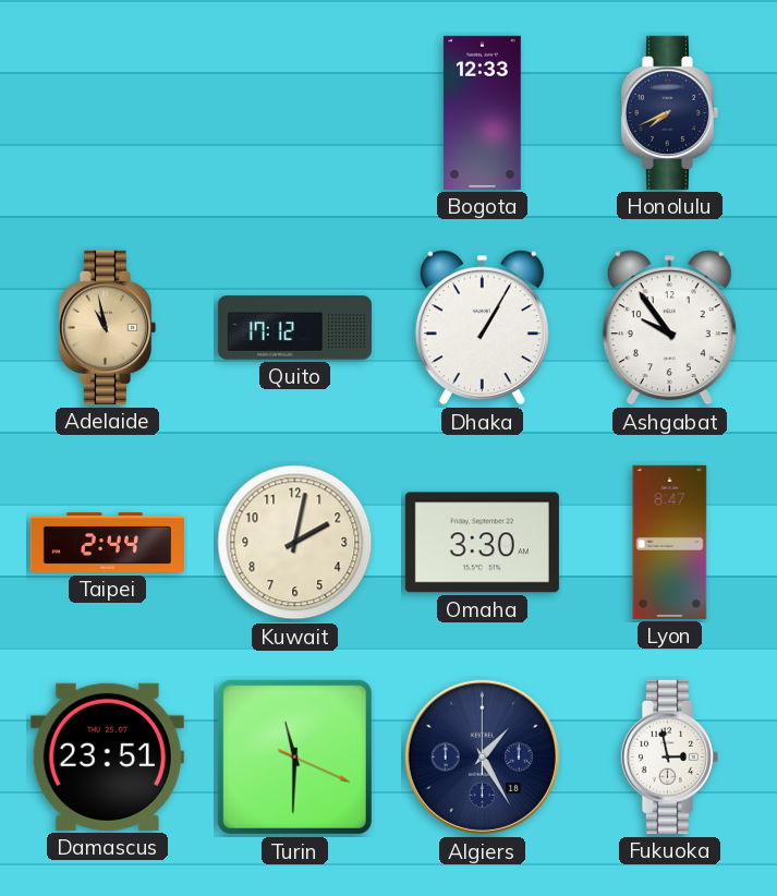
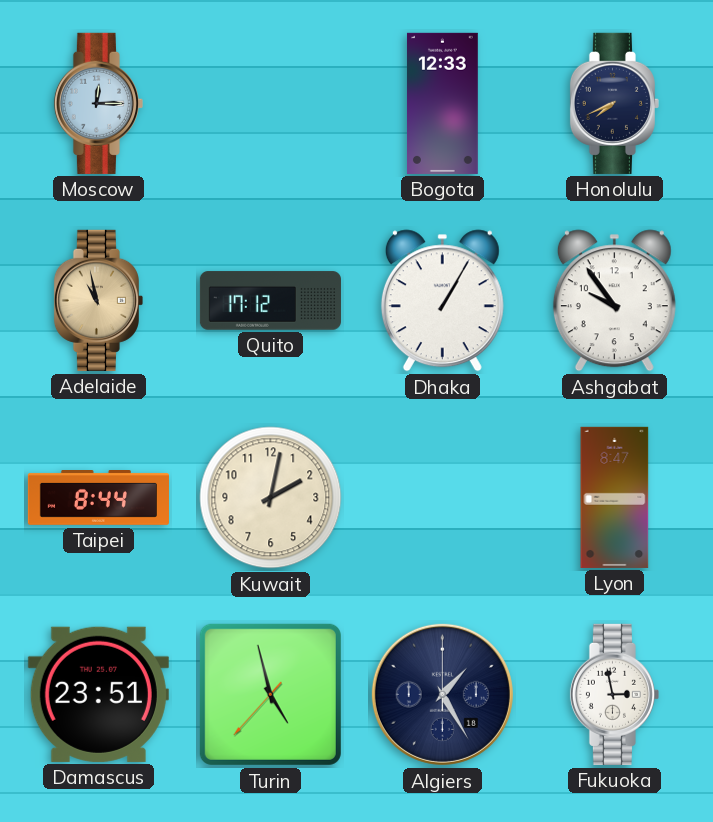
Moscow: none -> 12:15
Taipei: 2:44 -> 8:44
Omaha: 3:30 -> none
Turin: 11:30 -> 4:57
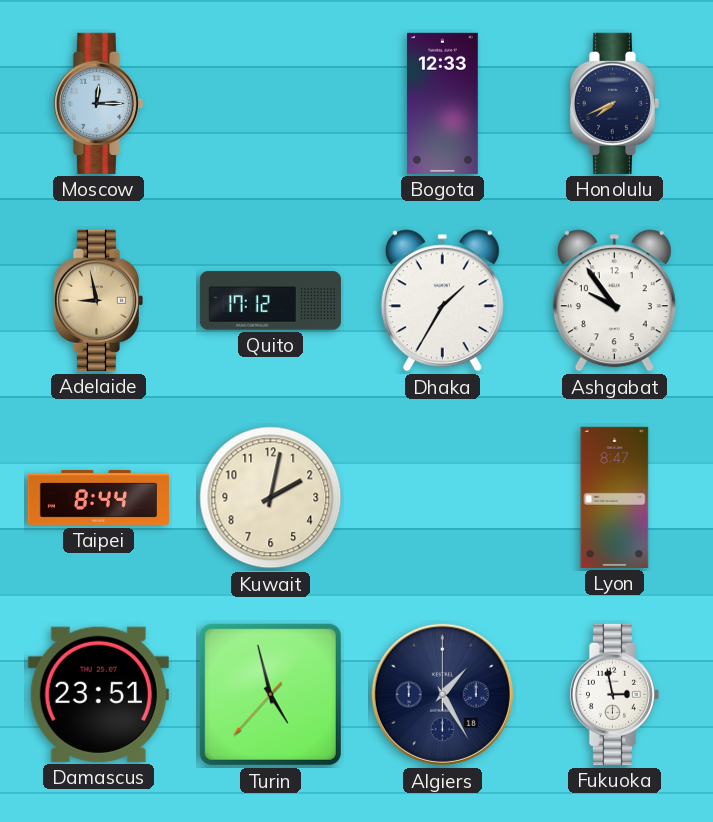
Adelaide: 10:58 -> 8:58
Dhaka: 1:05 -> 1:35
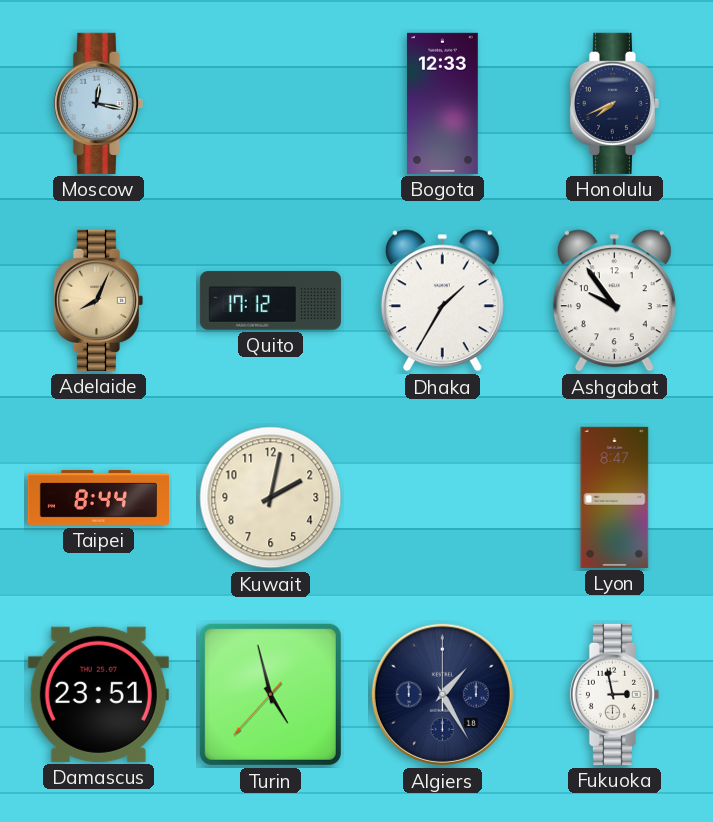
Moscow: 12:15 -> 12:17
Adelaide: 8:58 -> 8:04
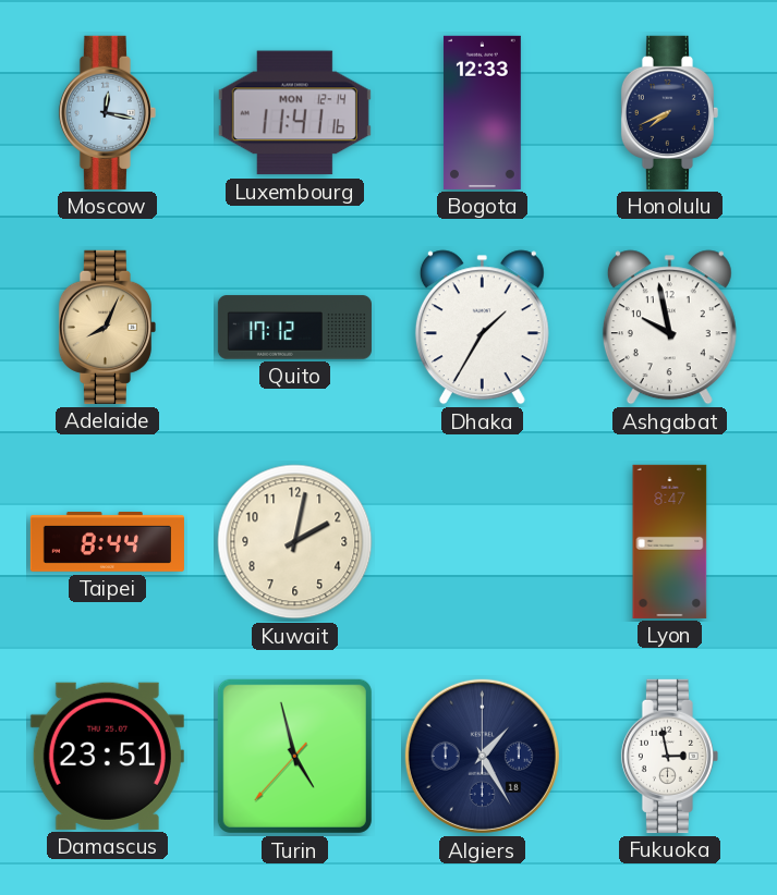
Luxembourg: none -> 11:41
Ashgabat: 9:54 -> 9:58
